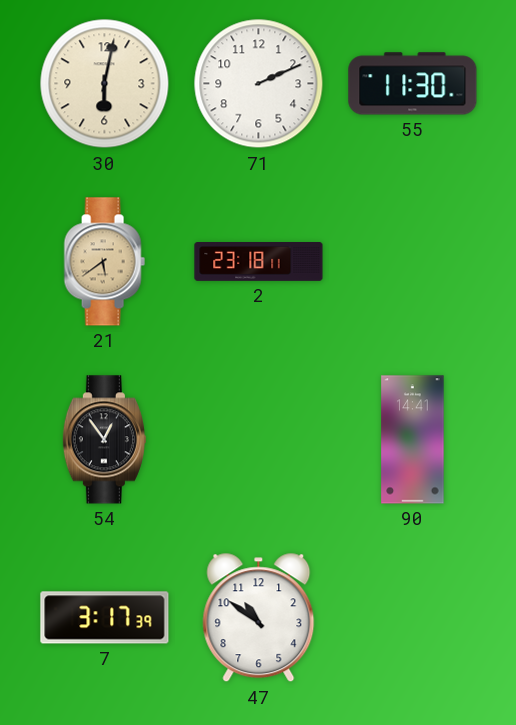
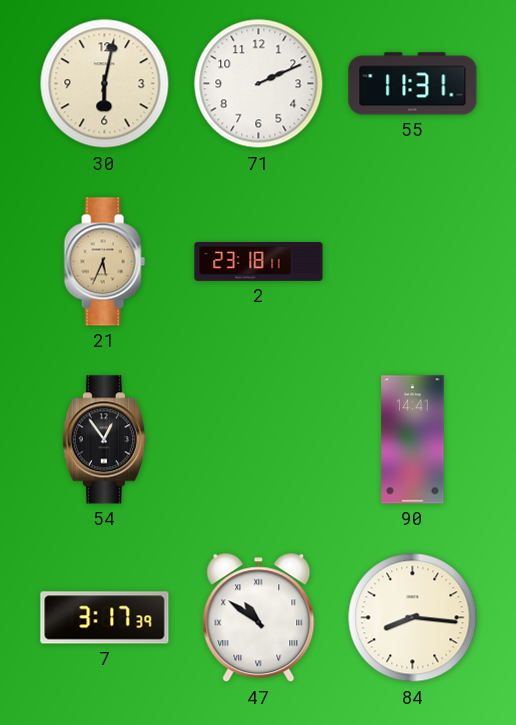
55: 11:30 -> 11:31
21: 5:39 -> 5:34
47 numerals: Arabic -> Roman
84: none -> 8:16
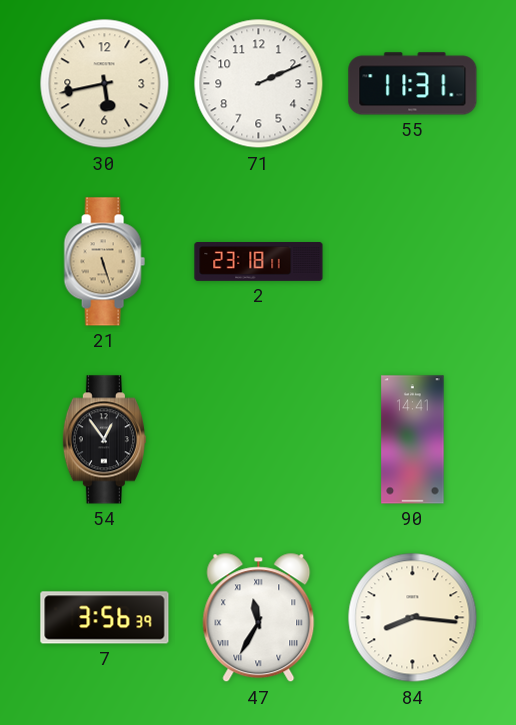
30: 6:02 -> 5:43
21: 5:34 -> 5:27
7: 3:17 -> 3:56
47: 10:51 -> 11:35
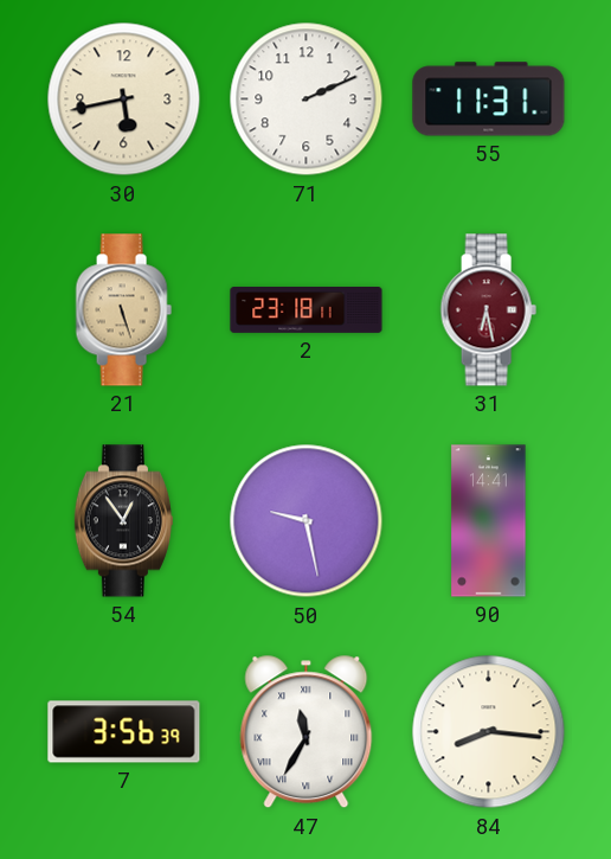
31: none -> 6:28
50: none -> 9:28
